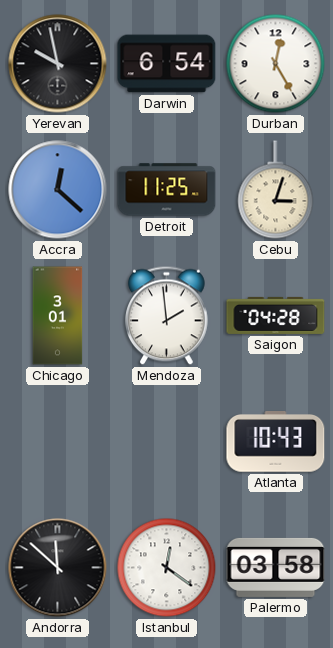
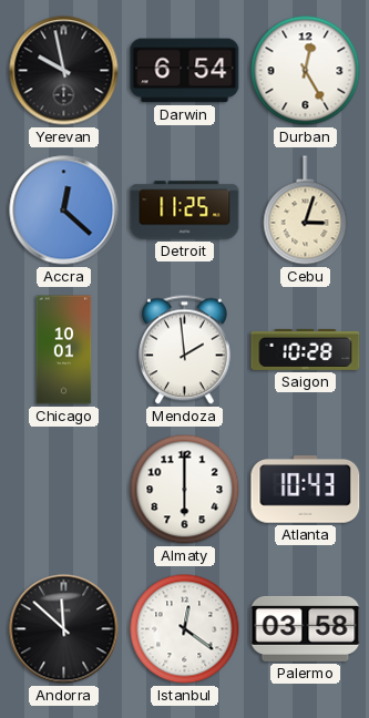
Chicago: 3:01 -> 10:01
Saigon: 04:28 -> 10:28
Almaty: none -> 6:00
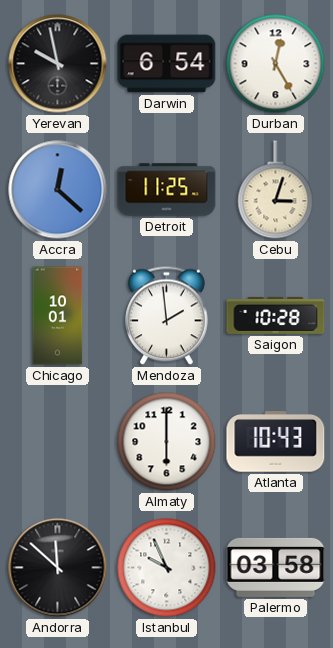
Istanbul: 12:21 -> 9:56
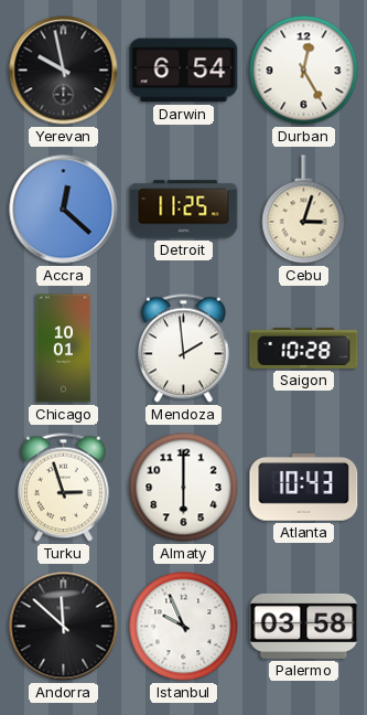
Turku: none -> 2:57
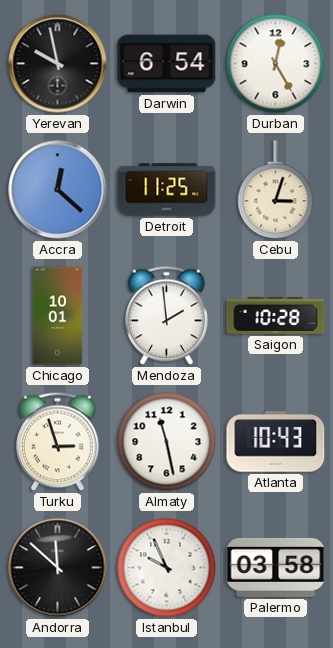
Almaty: 6:00 -> 11:28
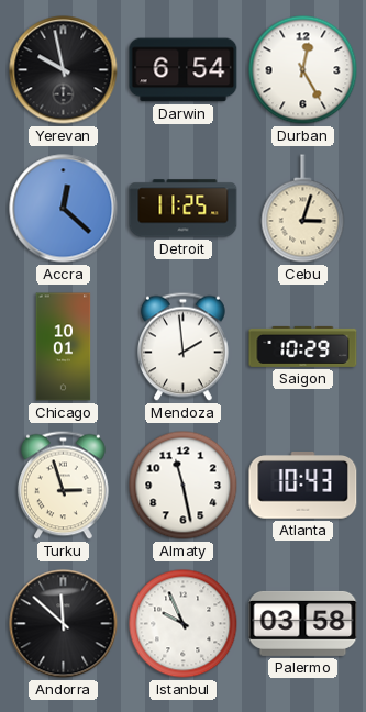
Saigon: 10:28 -> 10:29
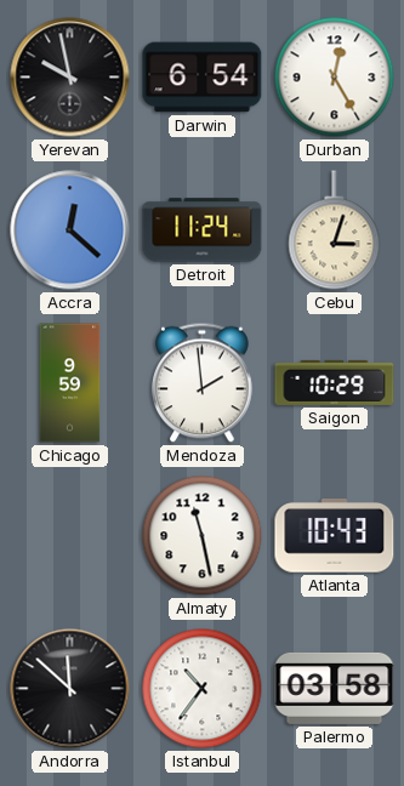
Detroit: 11:25 -> 11:24
Chicago: 10:01 -> 9:59
Turku: 2:57 -> none
Istanbul: 9:56 -> 10:36
